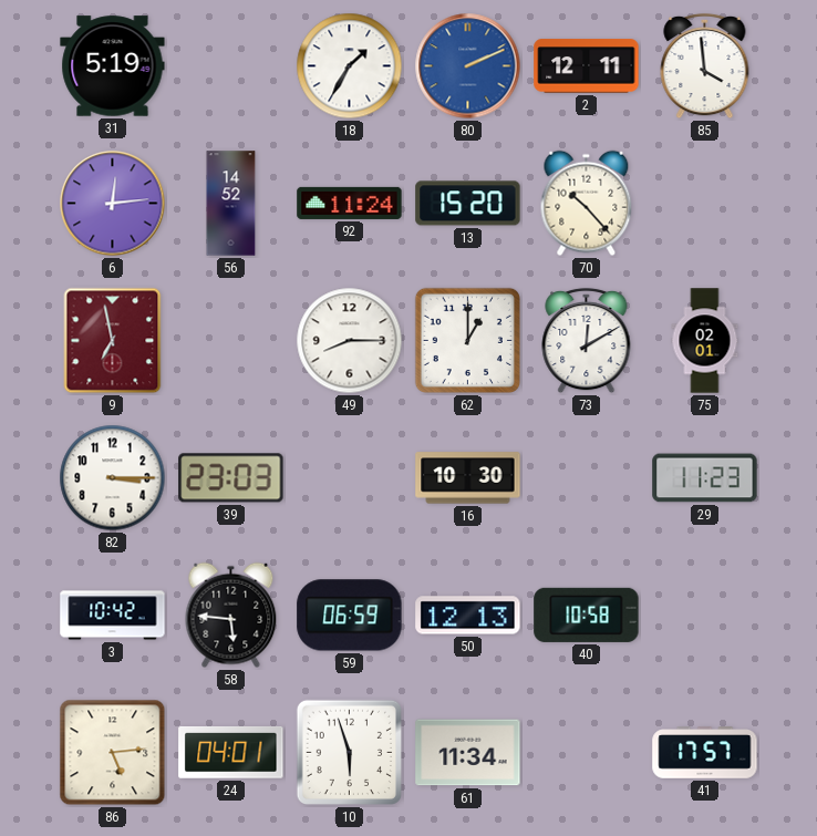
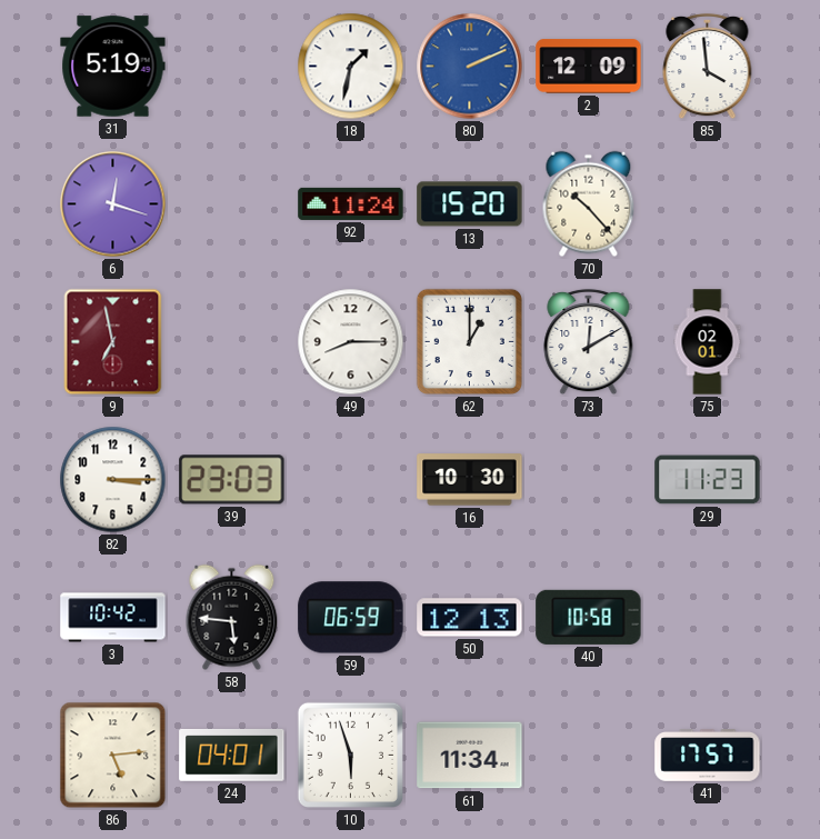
18: 1:35 -> 1:32
2: 12:11 -> 12:09
6: 12:14 -> 12:18
56: 14:52 -> none
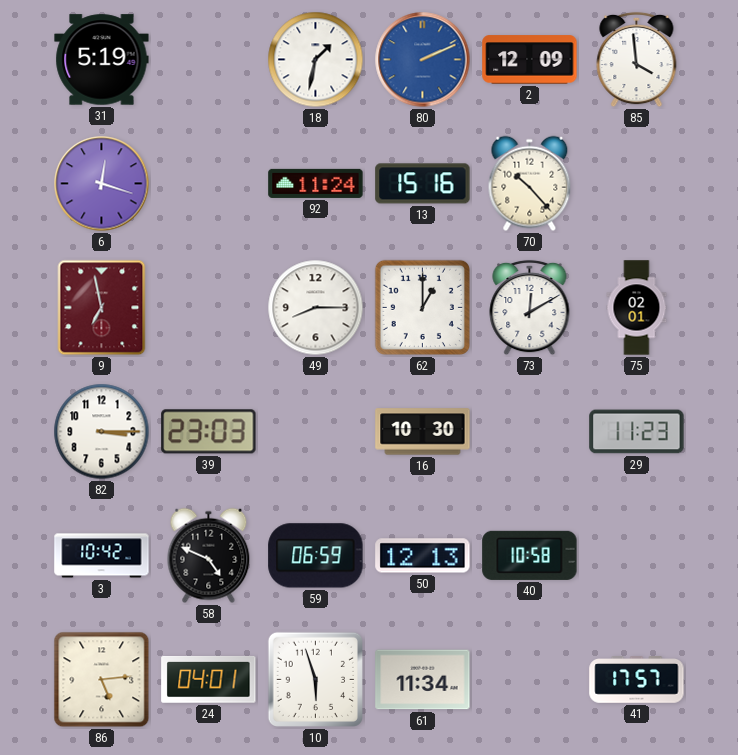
13: 15:20 -> 15:16
58: 5:46 -> 4:49
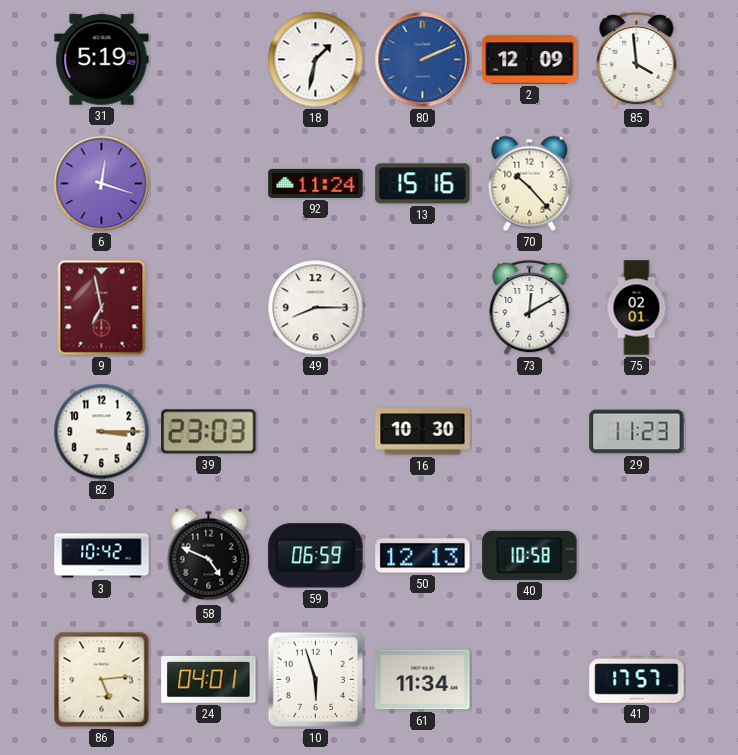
62: 1:00 -> none
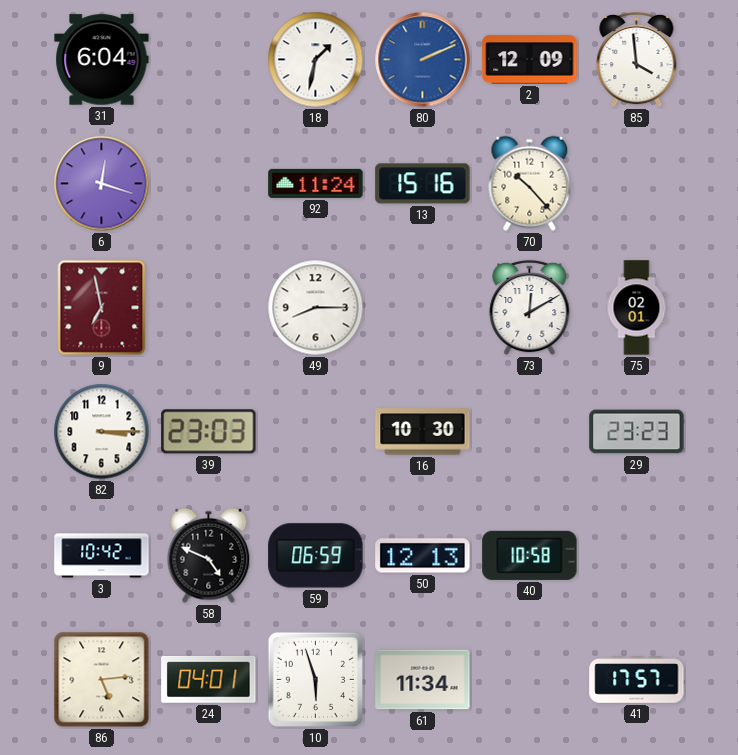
31: 5:19 -> 6:04
29: 11:23 -> 23:23
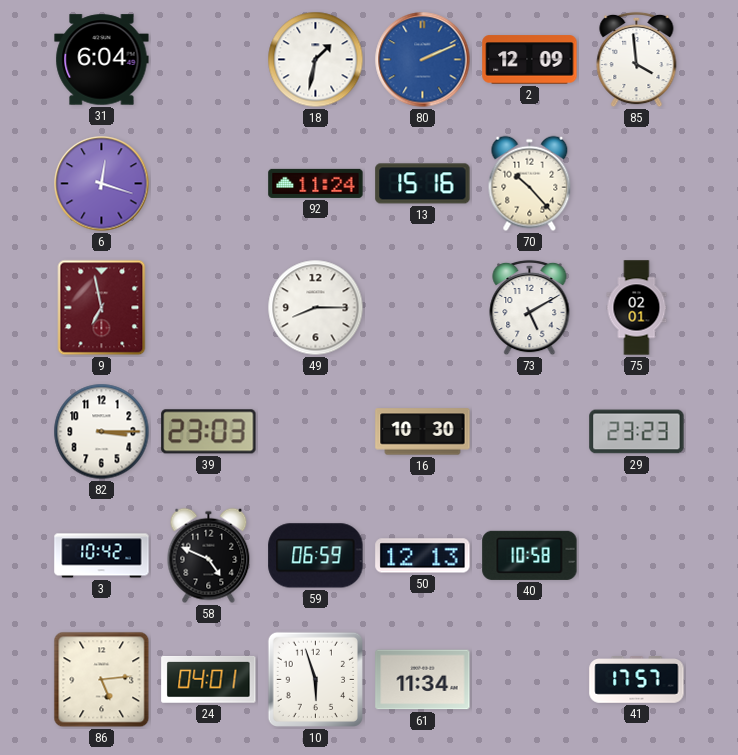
73: 12:10 -> 5:10
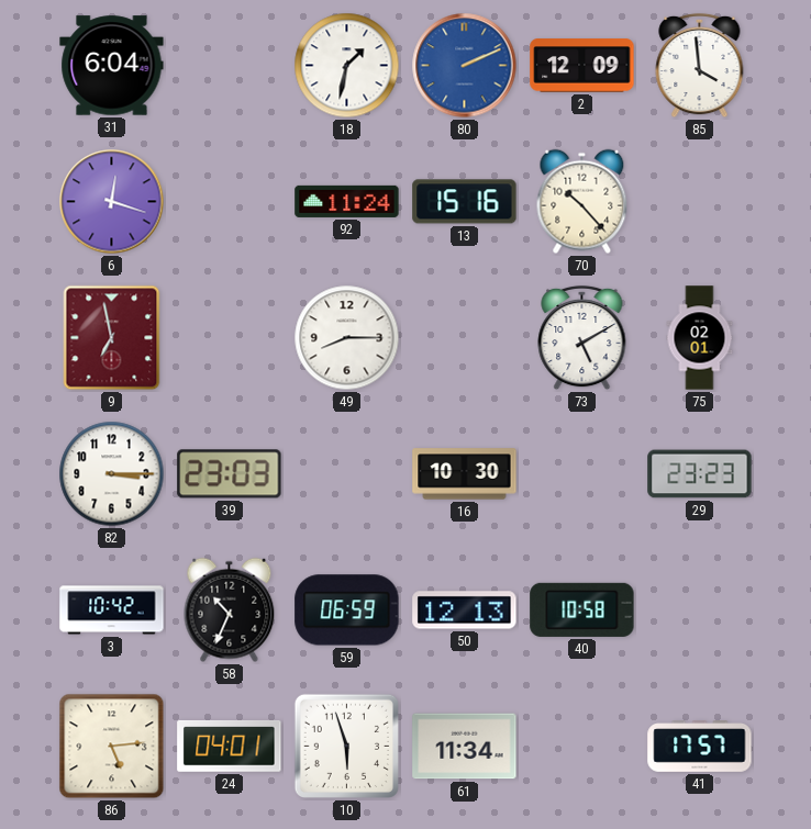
58: 4:49 -> 10:34
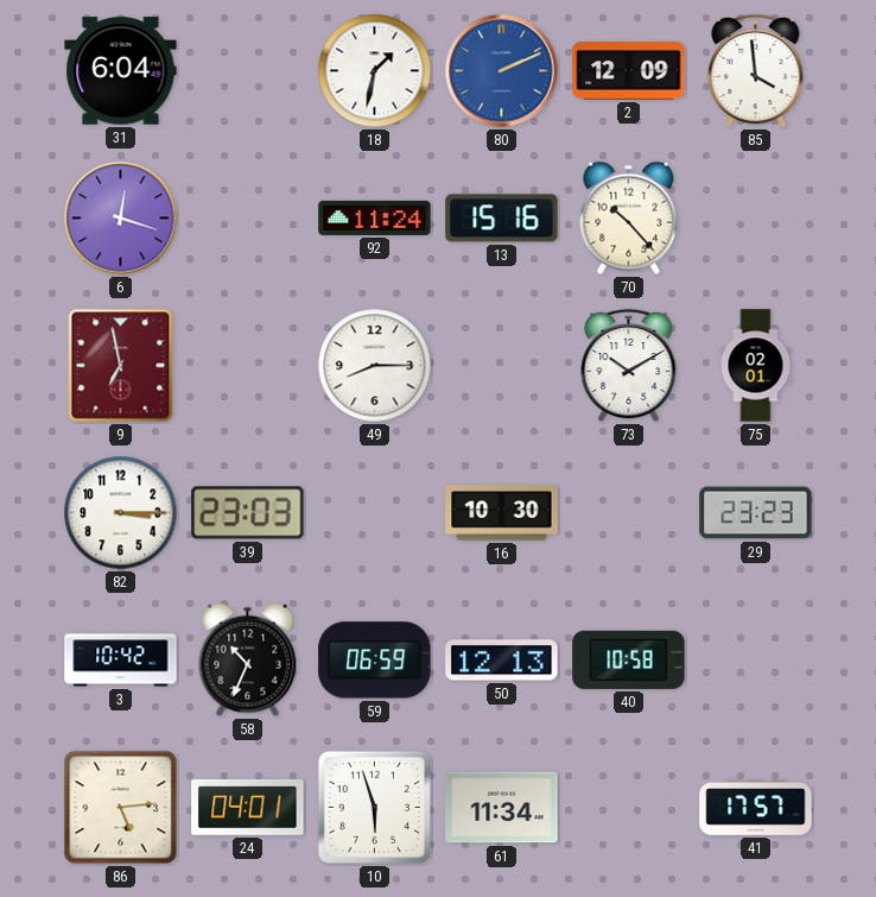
73: 5:10 -> 10:10
